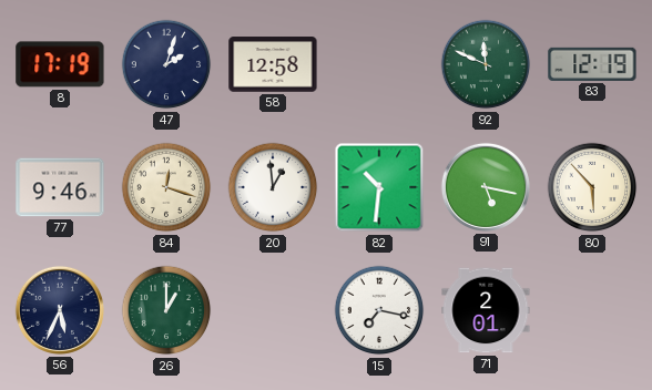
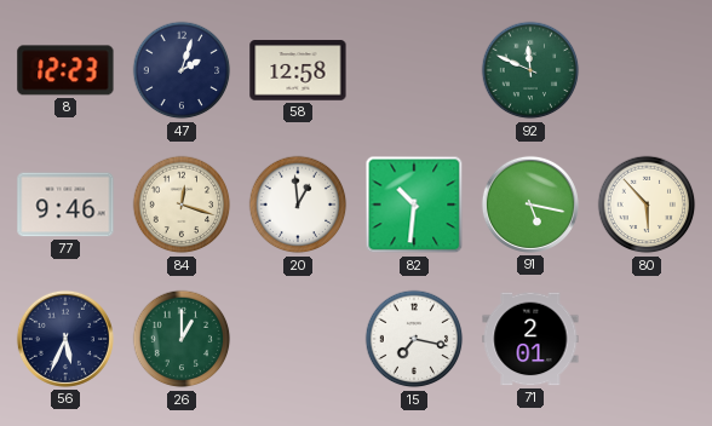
8: 17:19 -> 12:23
83: 12:19 -> none
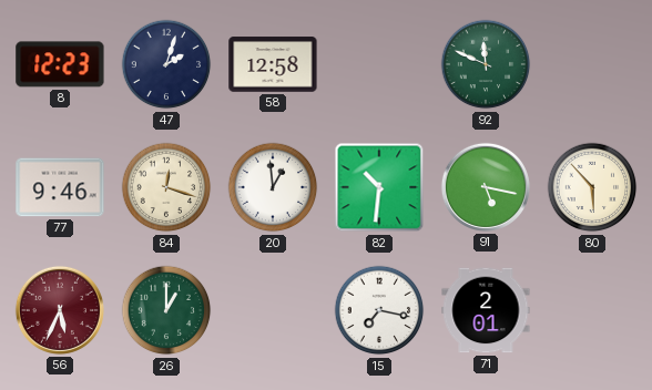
56 dial: navy -> burgundy
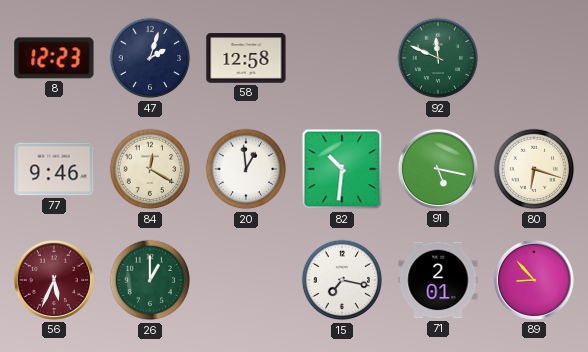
84: 12:18 -> 12:20
80: 5:53 -> 6:18
89: none -> 8:53
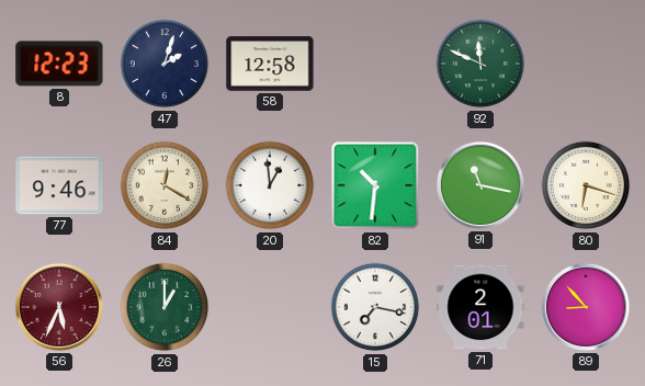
91: 5:17 -> 11:17
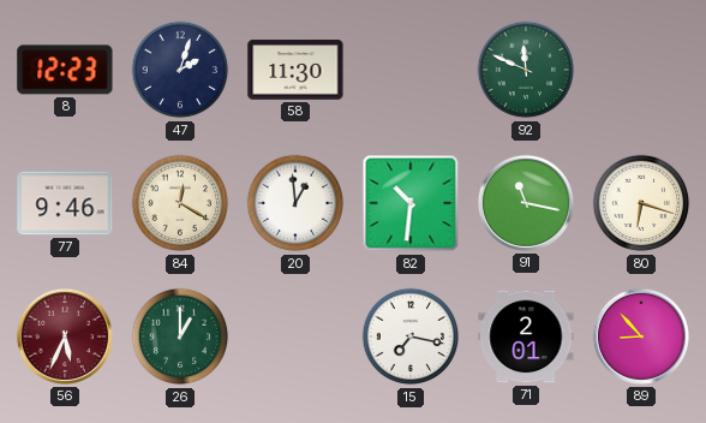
58: 12:58 -> 11:30
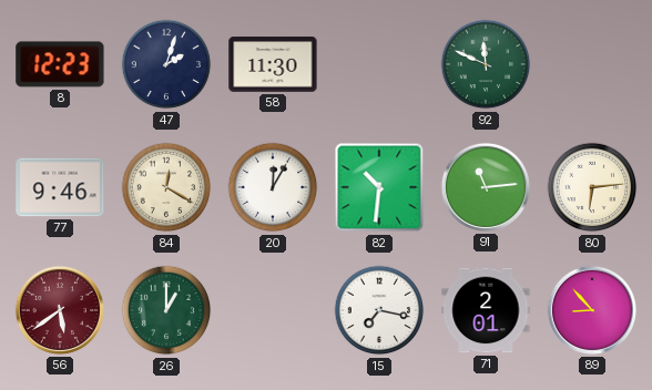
20: 12:59 -> 12:05
91: 11:17 -> 11:14
80: 6:18 -> 6:14
56: 5:34 -> 5:39
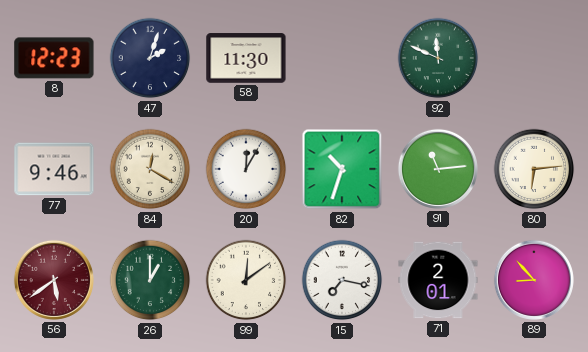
82: 10:31 -> 10:33
99: none -> 12:09
